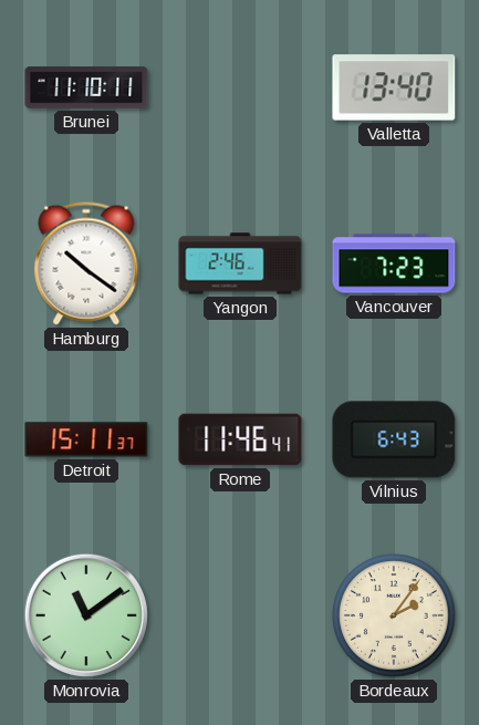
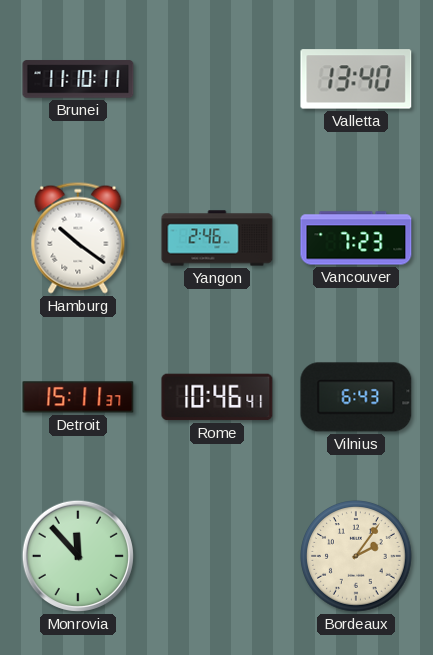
Rome: 11:46 -> 10:46
Monrovia: 11:09 -> 11:53
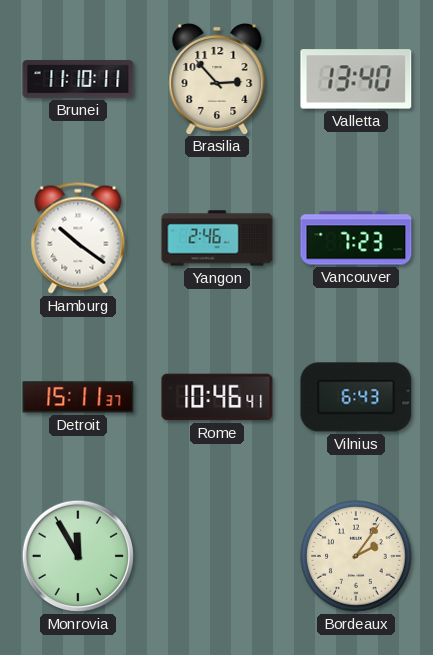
Brasilia: none -> 2:53
Monrovia: 11:53 -> 11:55
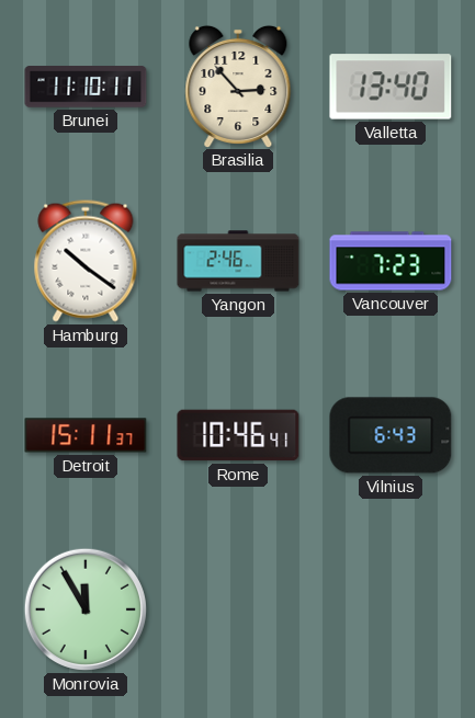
Bordeaux: 2:06 -> none
